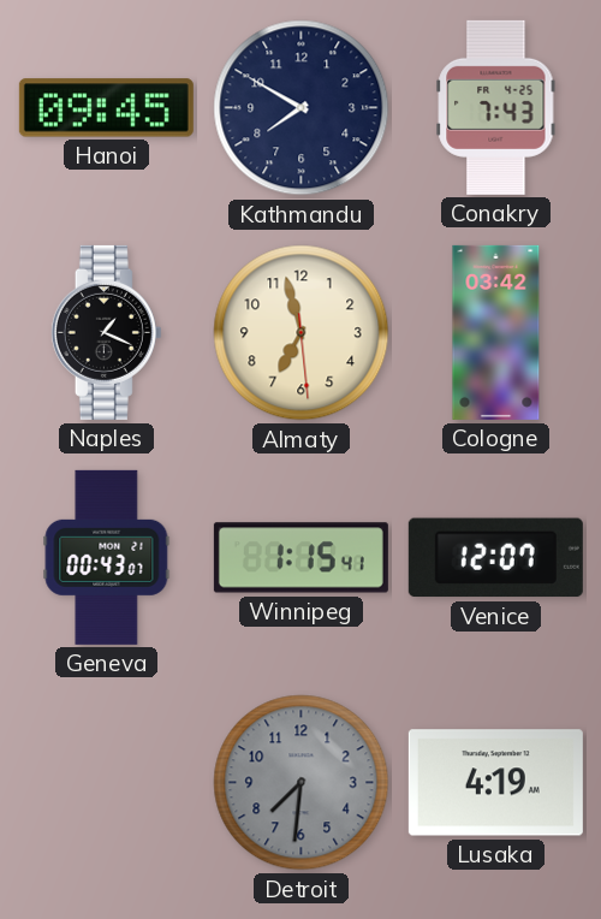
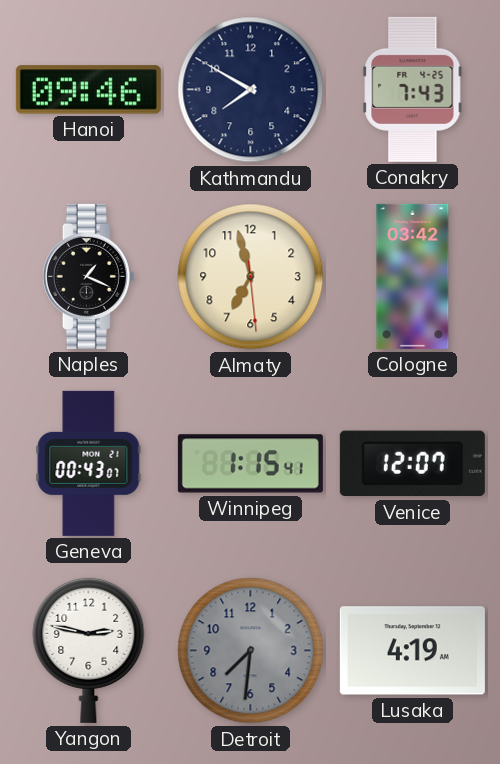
Hanoi: 09:45 -> 09:46
Yangon: none -> 2:47
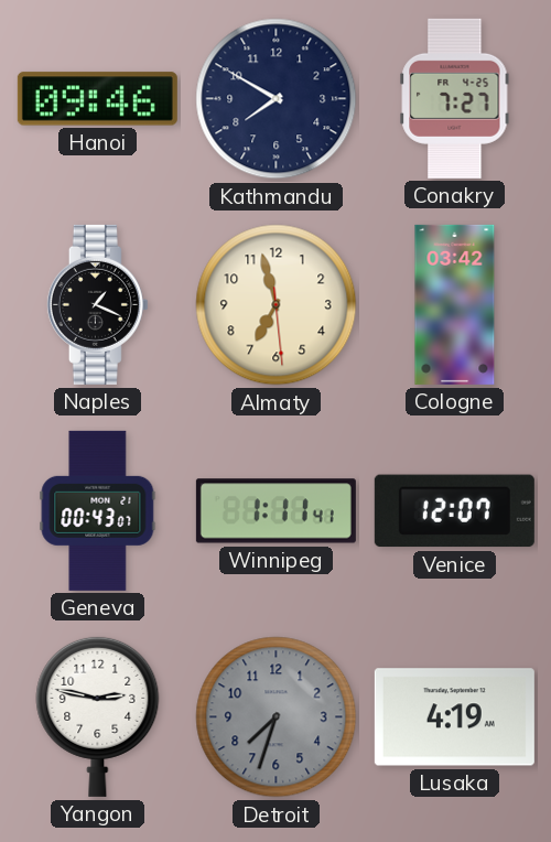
Conakry: 7:43 -> 7:27
Winnipeg: 1:15 -> 1:11
Detroit: 7:31 -> 7:33
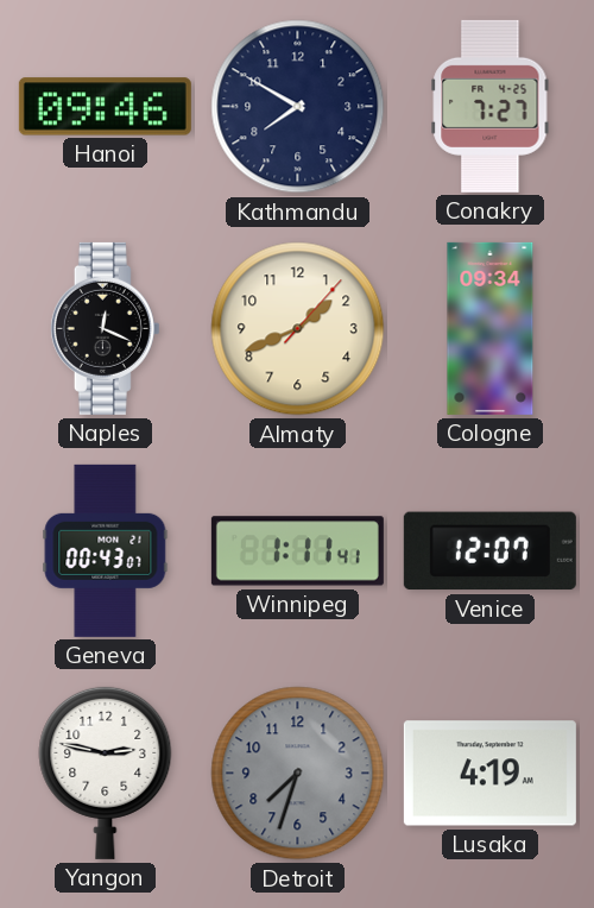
Naples: 1:19 -> 12:19
Almaty: 6:57 -> 1:41
Cologne: 03:42 -> 09:34
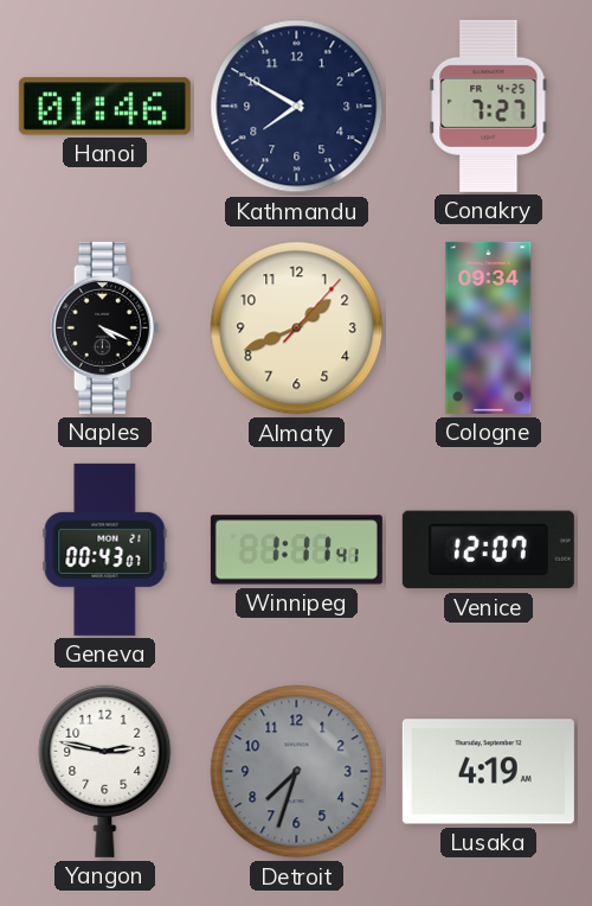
Hanoi: 09:46 -> 01:46
Naples: 12:19 -> 4:19
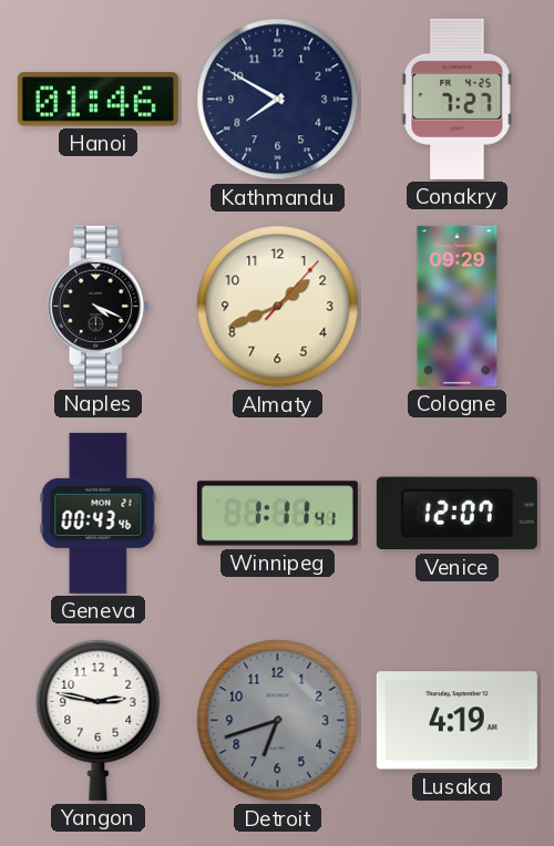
Cologne: 09:34 -> 09:29
Geneva: 00:43:07 -> 00:43:46
Detroit: 7:33 -> 6:42
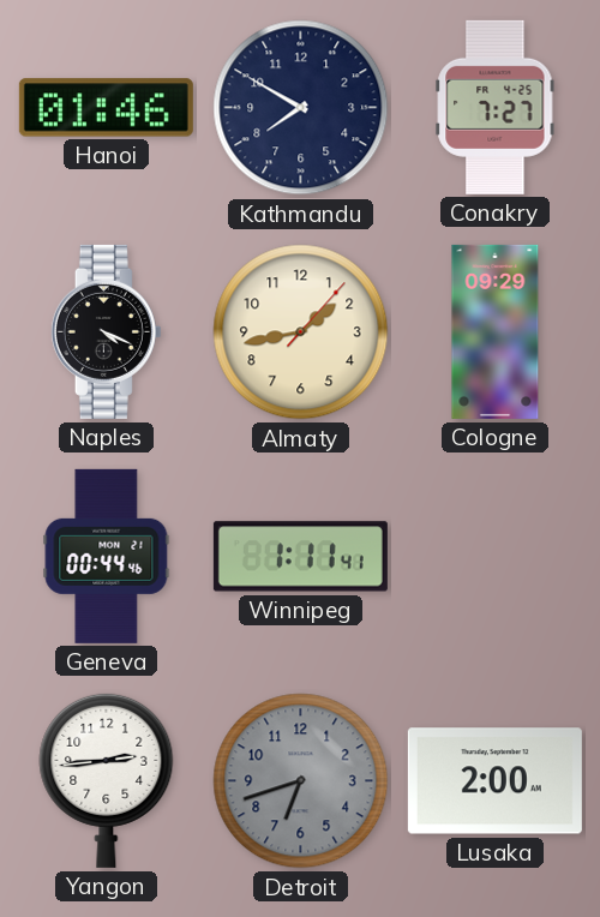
Almaty: 1:41 -> 1:43
Geneva: 00:43 -> 00:44
Venice: 12:07 -> none
Yangon: 2:47 -> 2:44
Lusaka: 4:19 -> 2:00
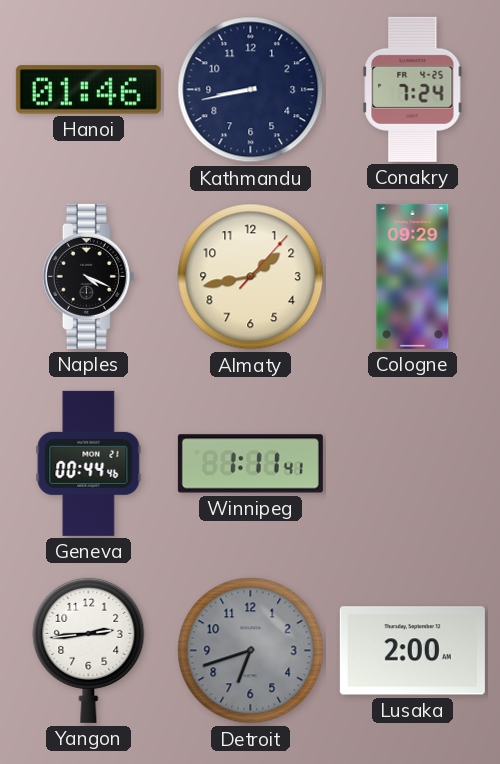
Kathmandu: 7:50 -> 8:43
Conakry: 7:27 -> 7:24
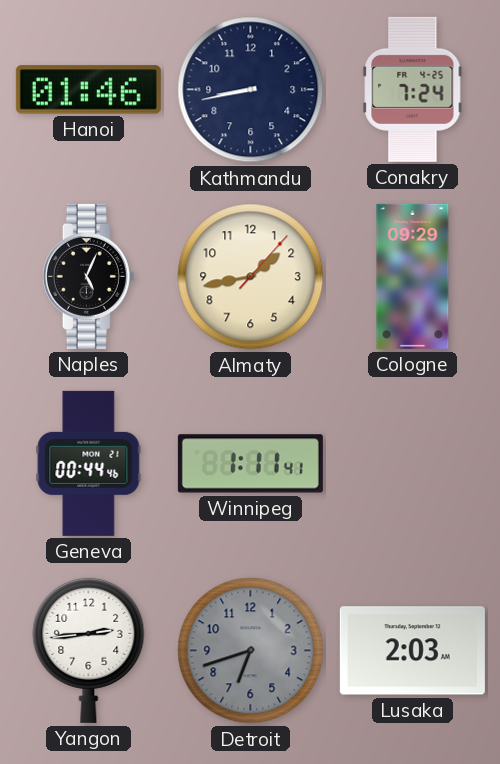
Naples: 4:19 -> 5:04
Lusaka: 2:00 -> 2:03
